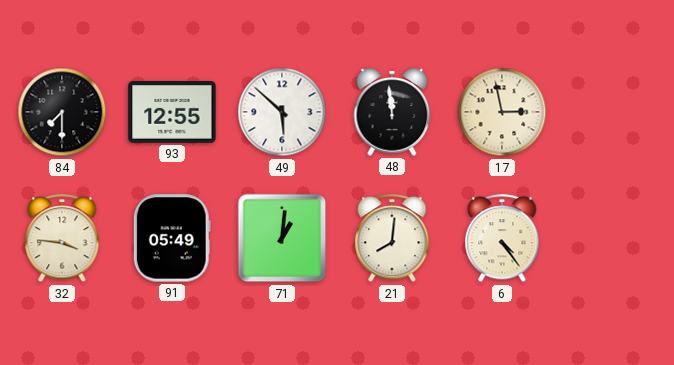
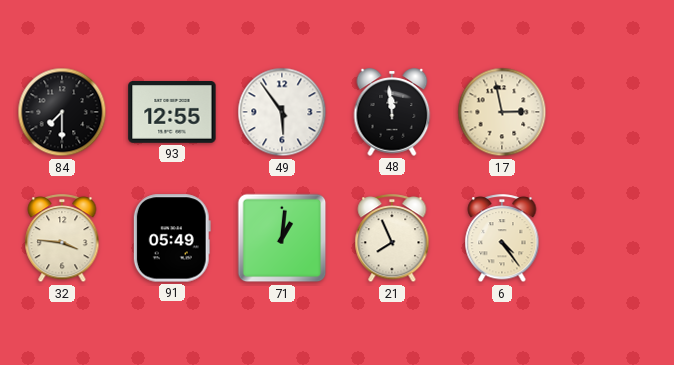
49: 5:52 -> 5:54
21: 8:01 -> 7:56
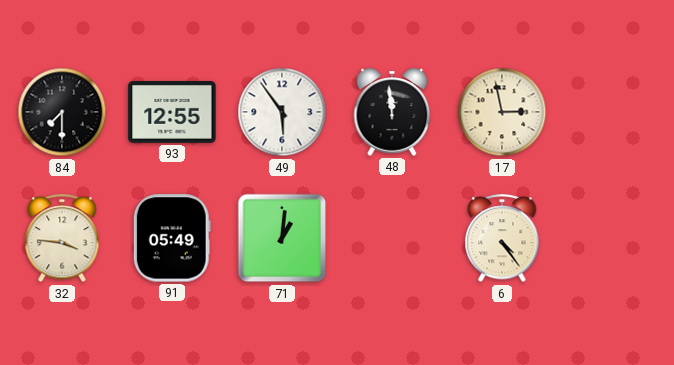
21: 7:56 -> none
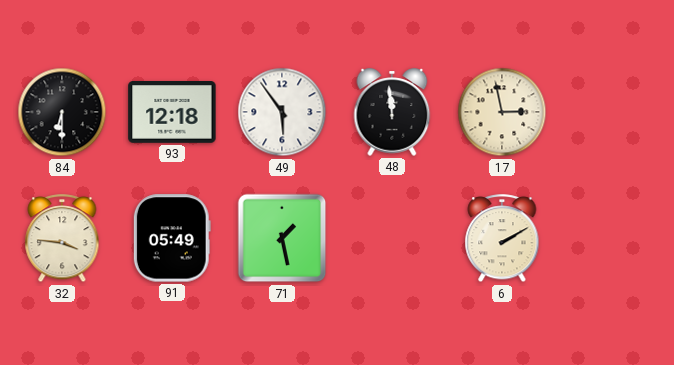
84: 7:30 -> 6:30
93: 12:55 -> 12:18
71: 1:01 -> 1:28
6: 4:24 -> 2:10
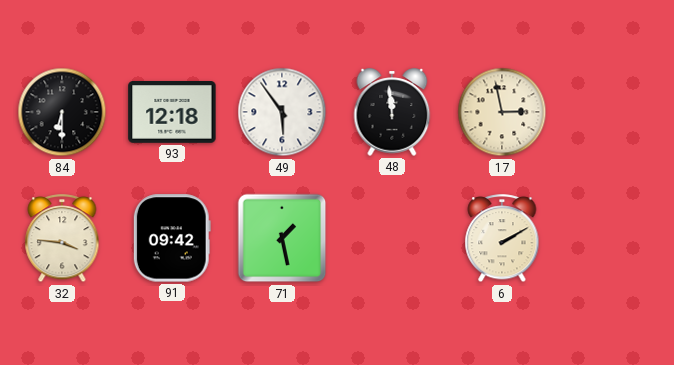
91: 05:49 -> 09:42
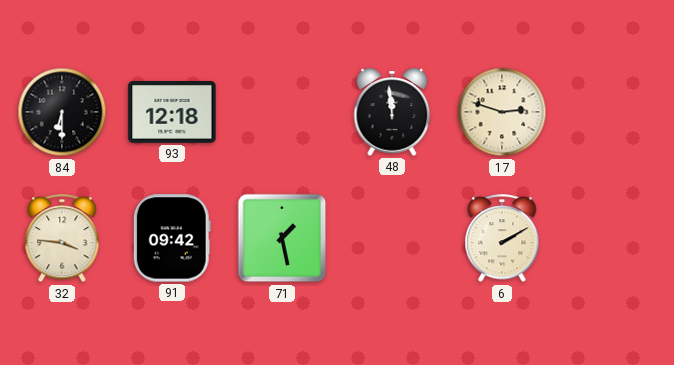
49: 5:54 -> none
17: 2:58 -> 2:48
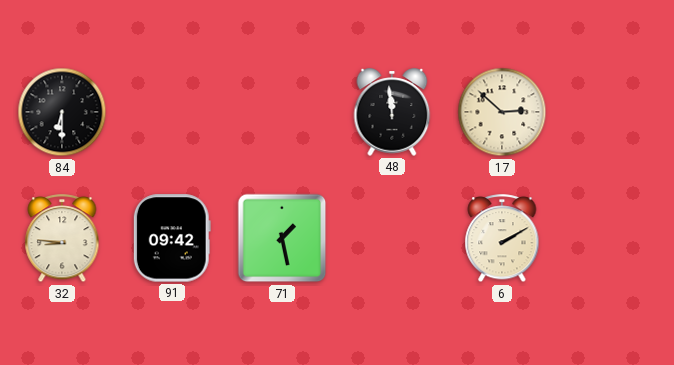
93: 12:18 -> none
17: 2:48 -> 2:52
32: 3:46 -> 8:46
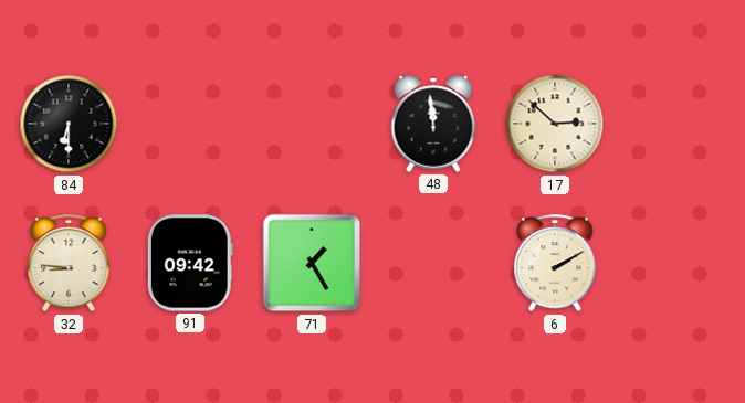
71: 1:28 -> 1:25
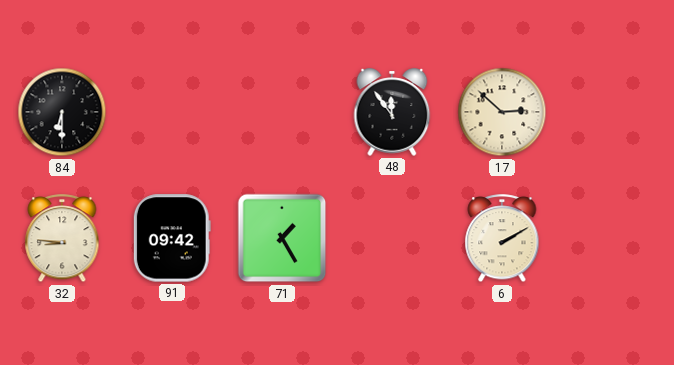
48: 11:59 -> 11:54
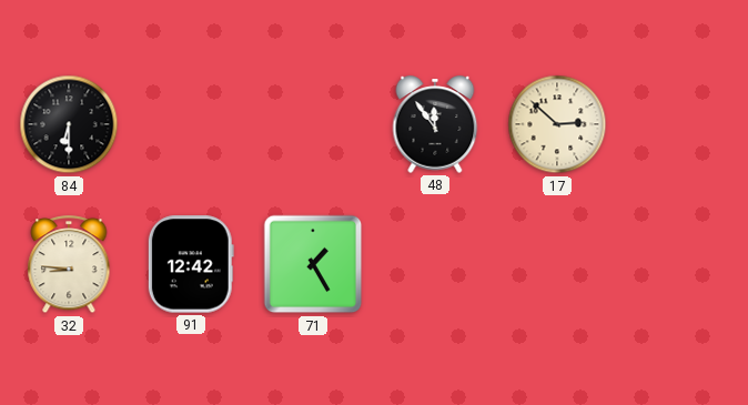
91: 09:42 -> 12:42
6: 2:10 -> none
